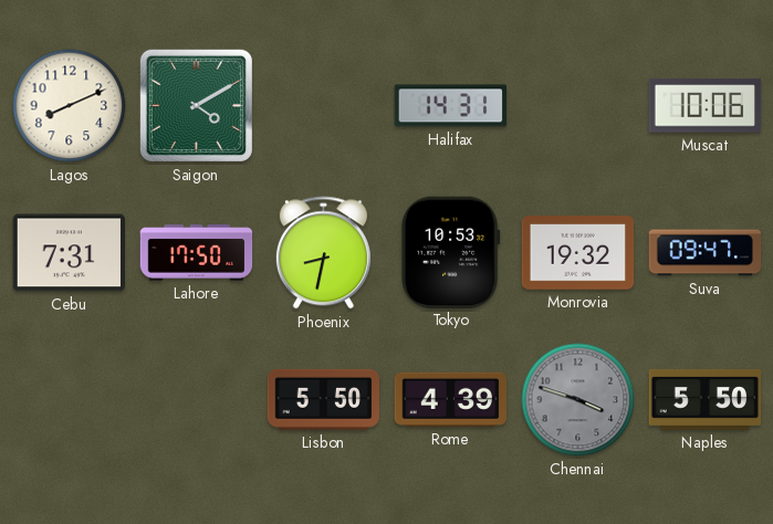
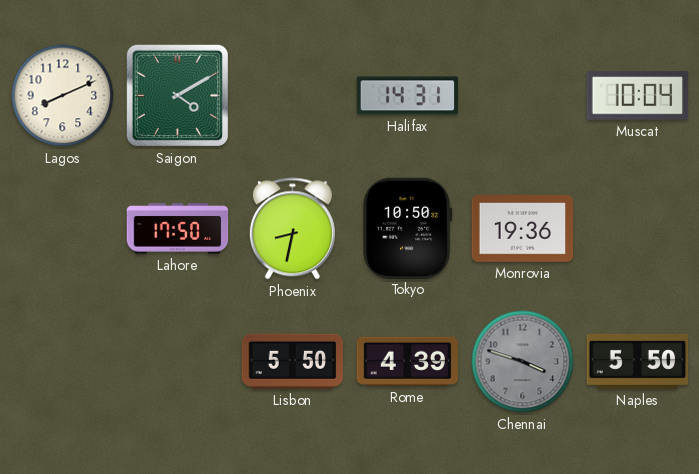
Muscat: 10:06 -> 10:04
Cebu: 7:31 -> none
Tokyo: 10:53 -> 10:50
Monrovia: 19:32 -> 19:36
Suva: 09:47 -> none
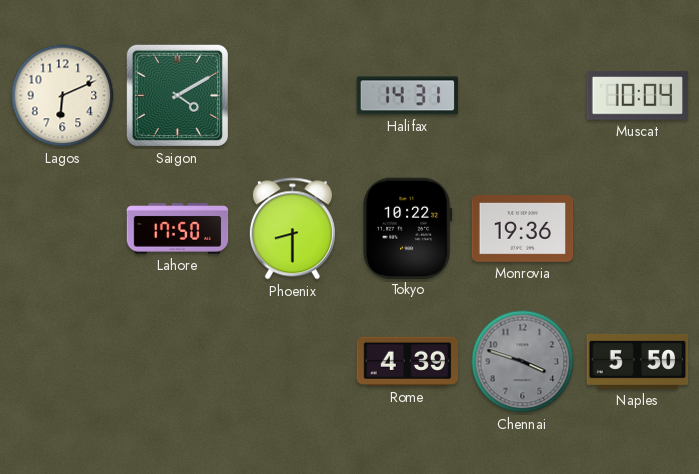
Lagos: 8:11 -> 6:11
Phoenix: 8:32 -> 8:30
Tokyo: 10:50 -> 10:22
Lisbon: 5:50 -> none
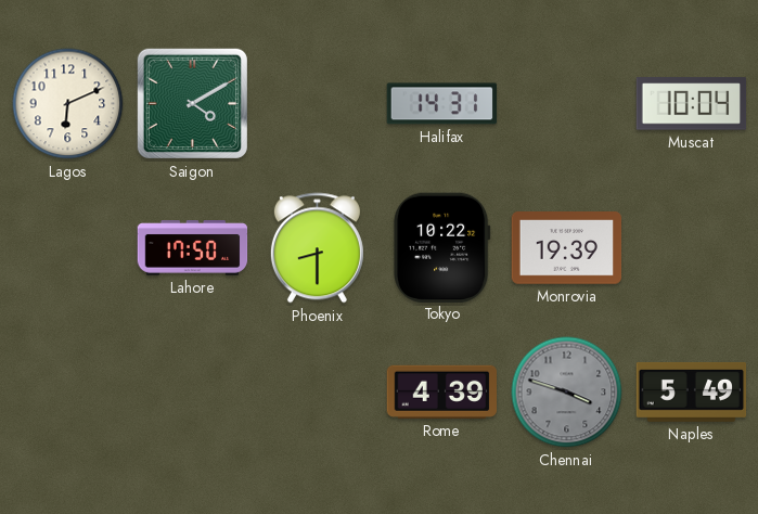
Monrovia: 19:36 -> 19:39
Naples: 5:50 -> 5:49
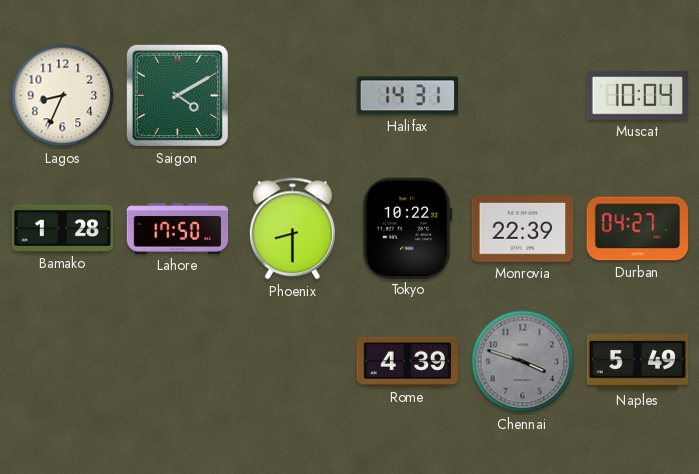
Lagos: 6:11 -> 8:34
Bamako: none -> 1:28
Monrovia: 19:39 -> 22:39
Durban: none -> 04:27
